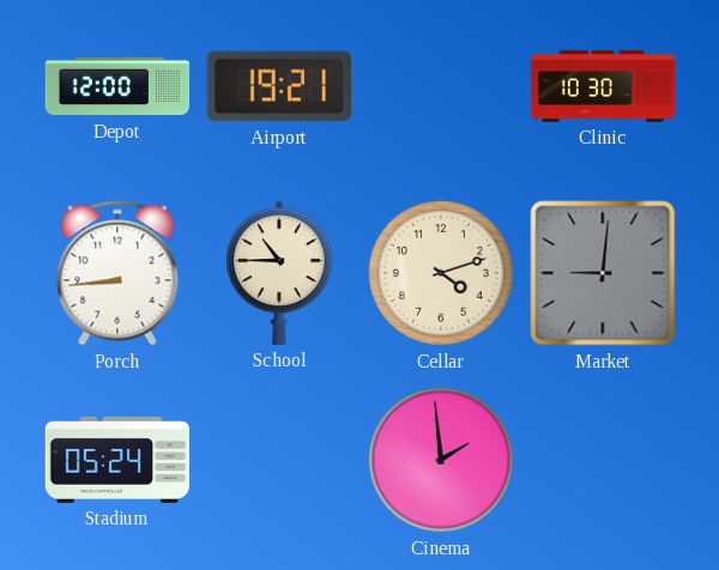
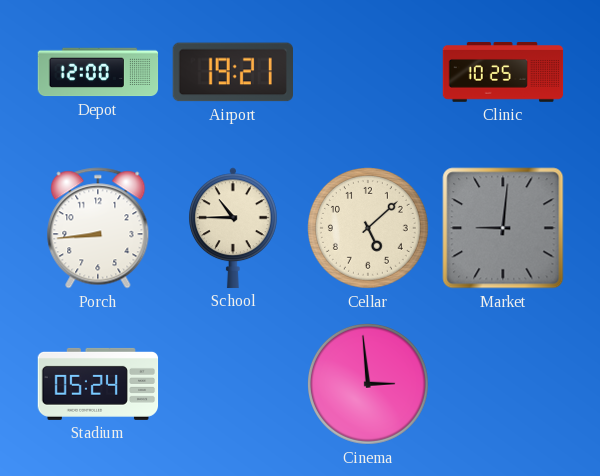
Clinic: 10:30 -> 10:25
Cellar: 4:12 -> 5:08
Cinema: 1:59 -> 2:59
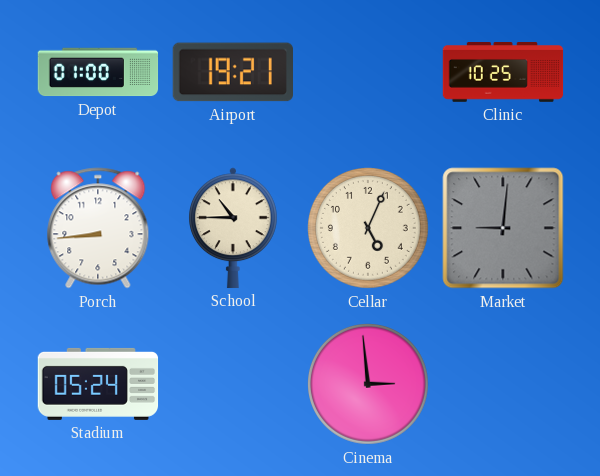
Depot: 12:00 -> 01:00
Cellar: 5:08 -> 5:04
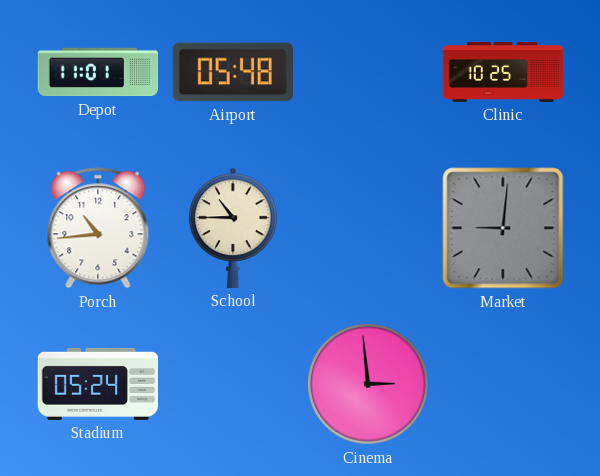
Depot: 01:00 -> 11:01
Airport: 19:21 -> 05:48
Porch: 8:44 -> 10:44
Cellar: 5:04 -> none
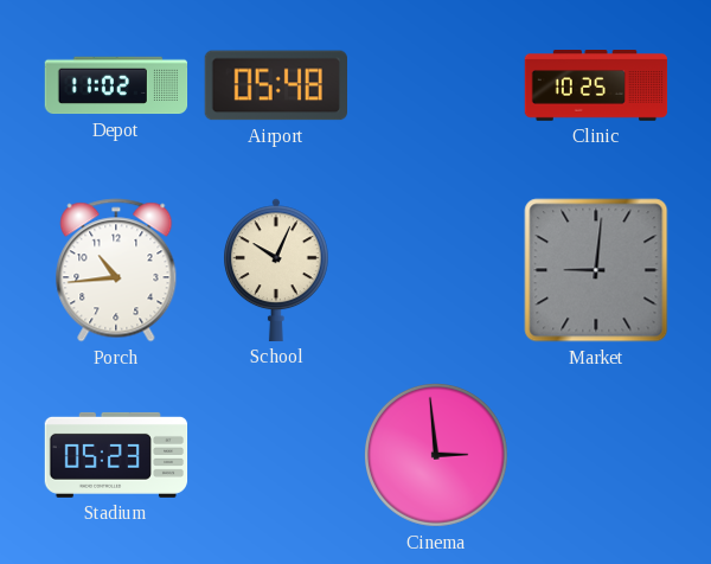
Depot: 11:01 -> 11:02
School: 10:45 -> 10:04
Stadium: 05:24 -> 05:23
